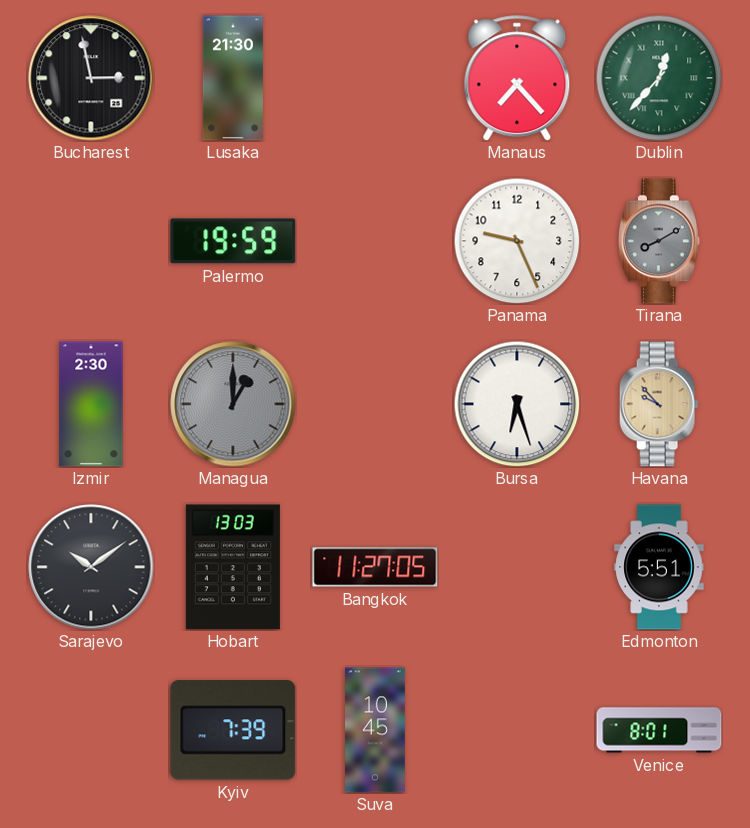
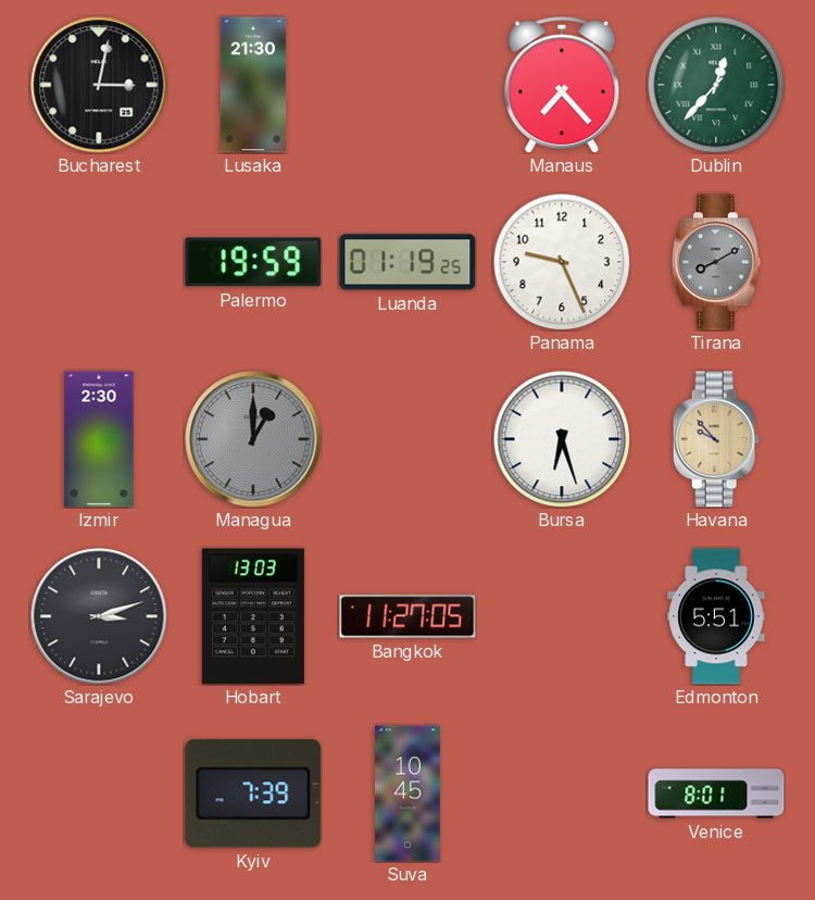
Bucharest: 2:58 -> 3:02
Luanda: none -> 01:19
Sarajevo: 10:09 -> 3:12
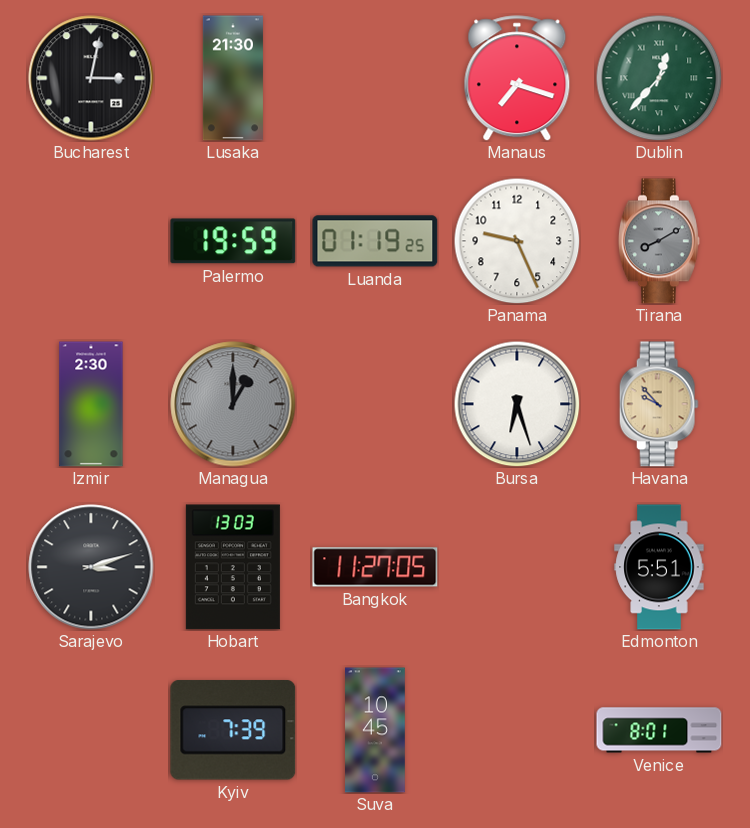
Manaus: 7:23 -> 7:18
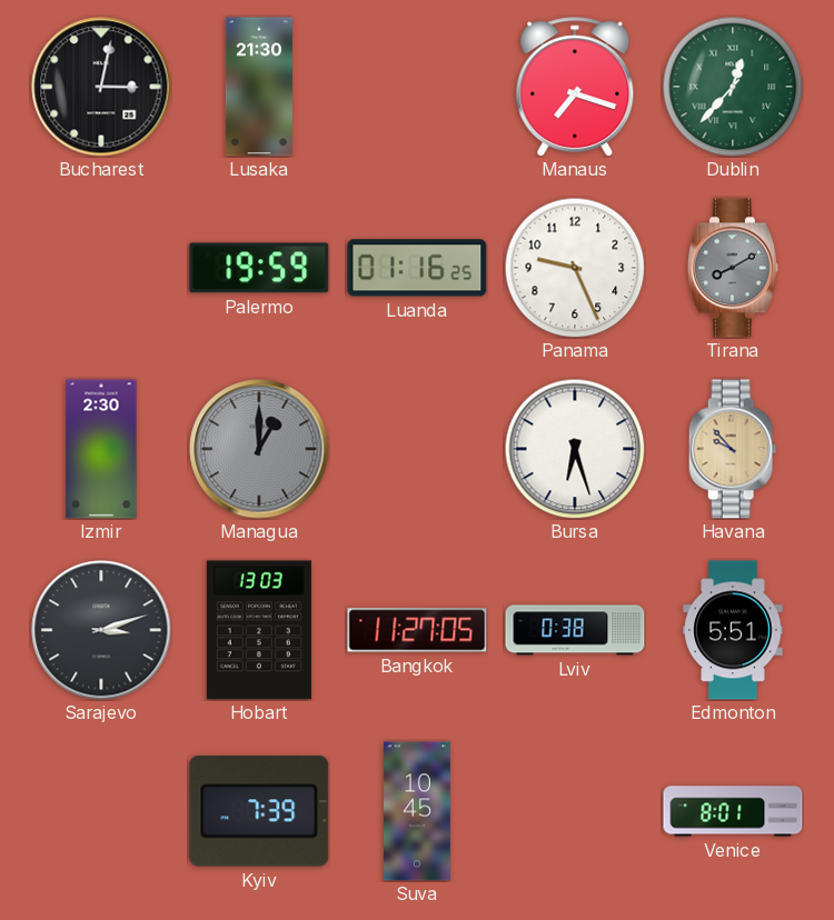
Luanda: 01:19 -> 01:16
Lviv: none -> 0:38
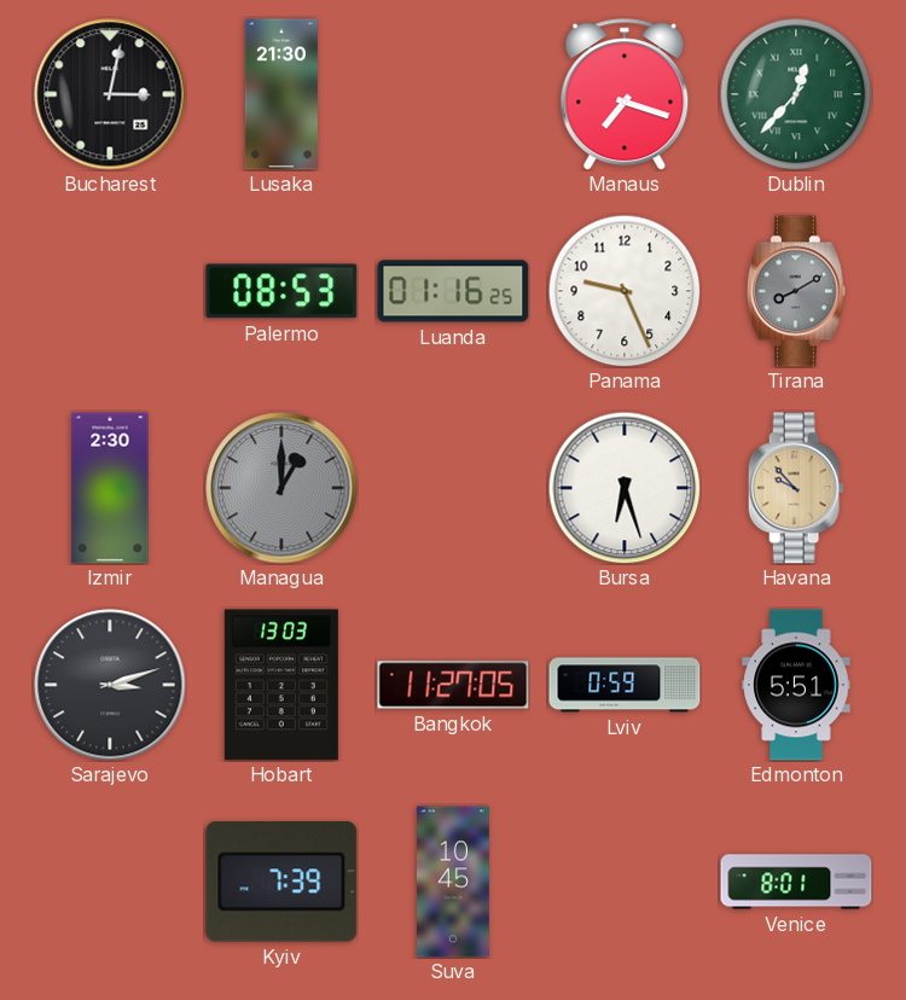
Palermo: 19:59 -> 08:53
Lviv: 0:38 -> 0:59
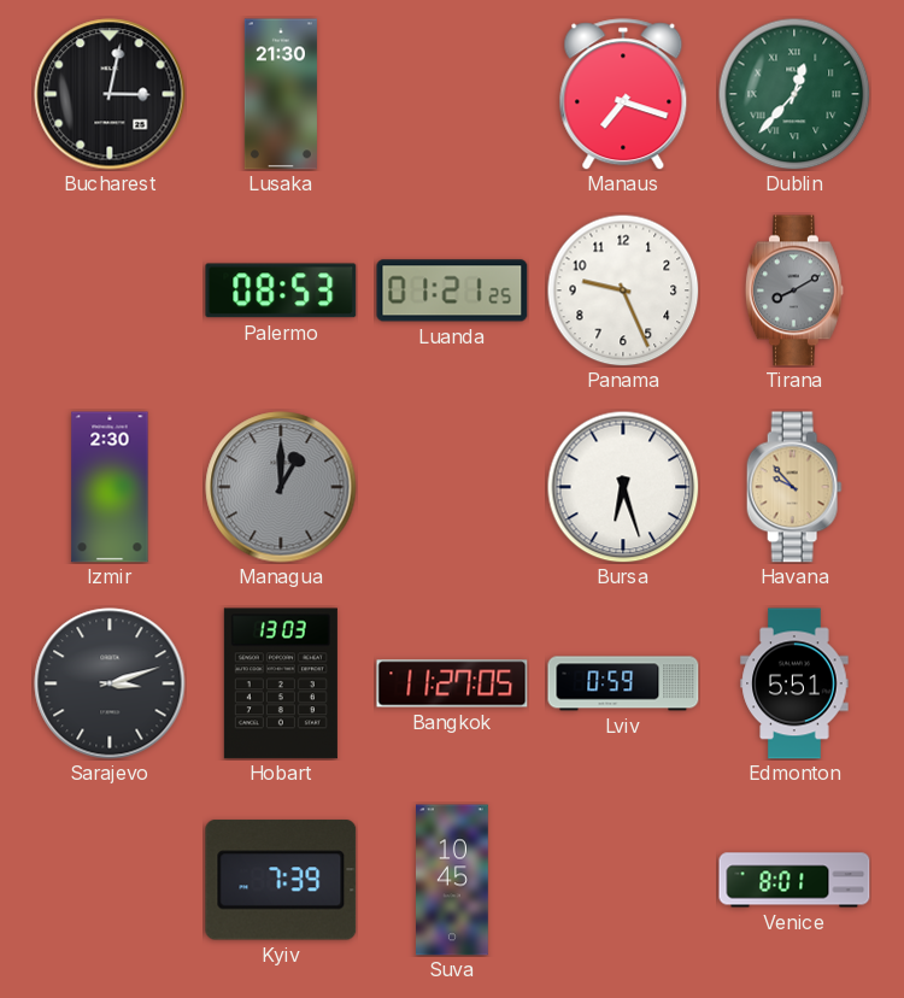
Luanda: 01:16 -> 01:21
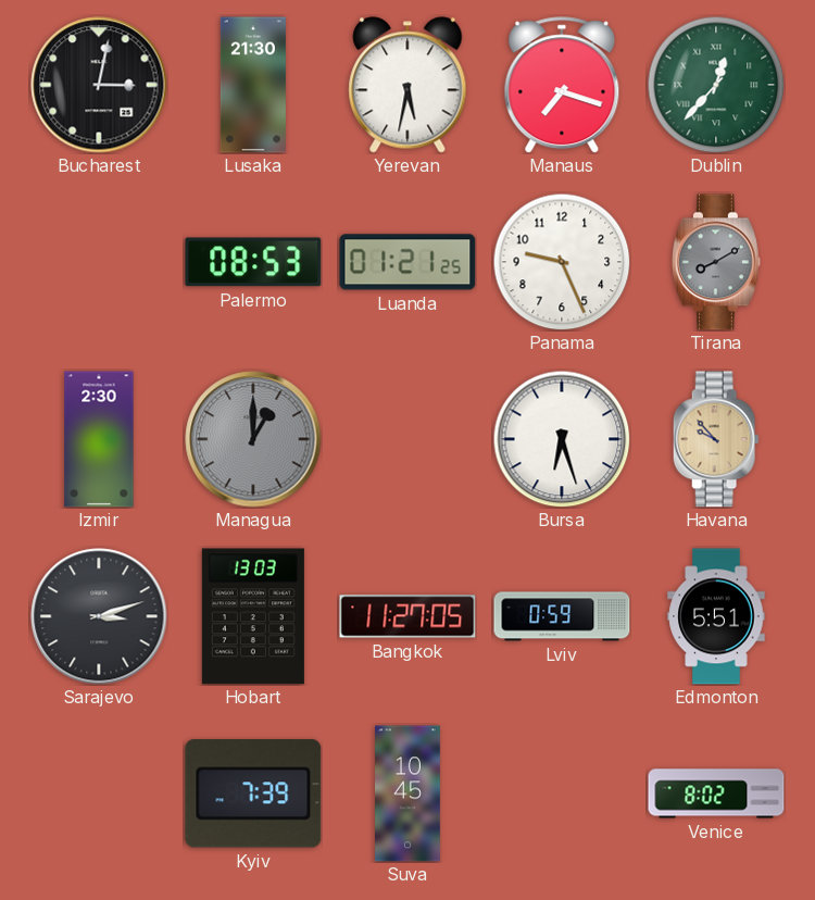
Yerevan: none -> 5:32
Venice: 8:01 -> 8:02
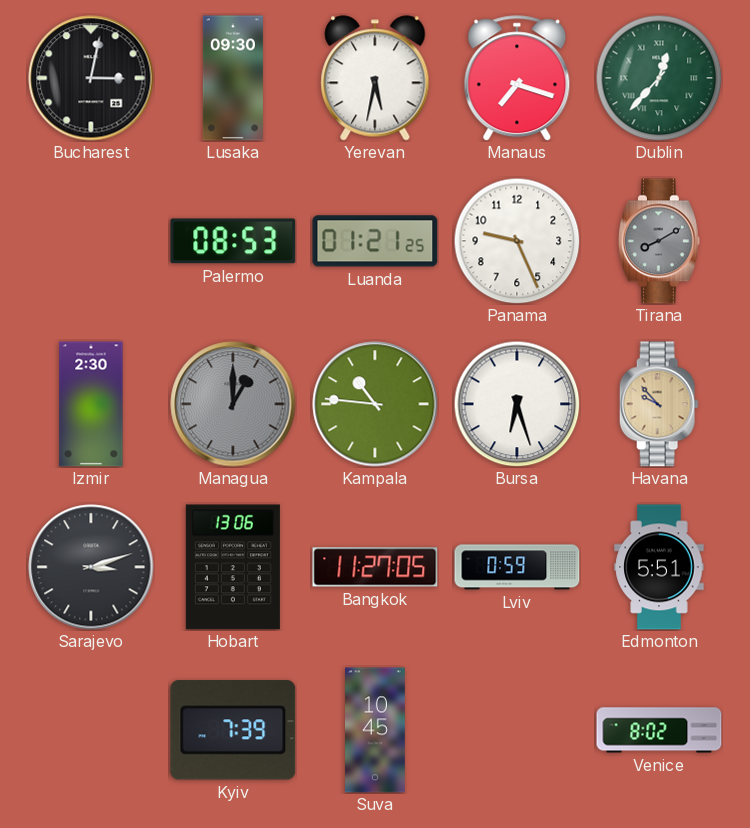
Lusaka: 21:30 -> 09:30
Kampala: none -> 10:46
Hobart: 13:03 -> 13:06
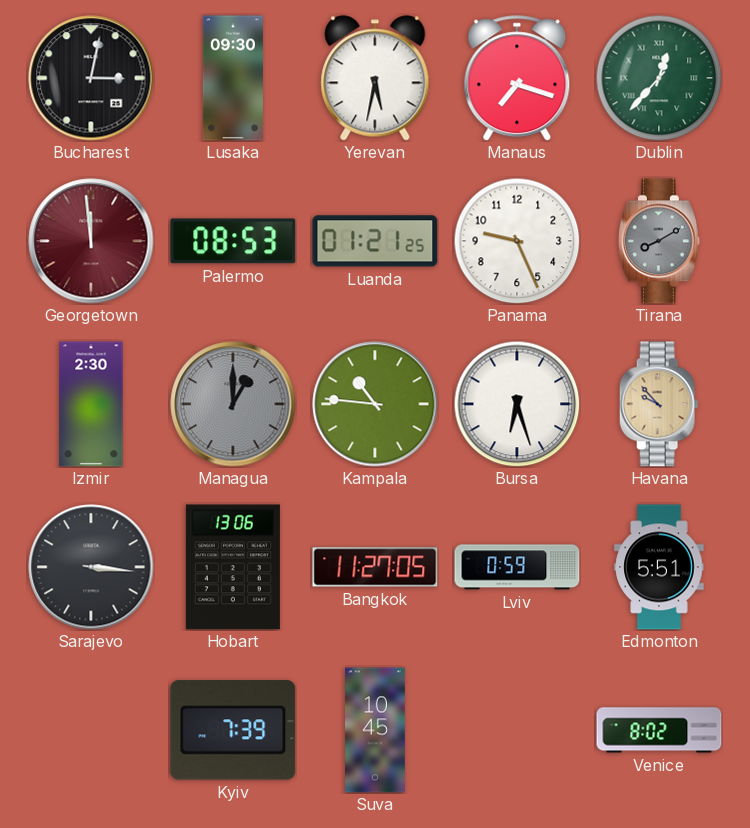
Georgetown: none -> 11:59
Sarajevo: 3:12 -> 3:16
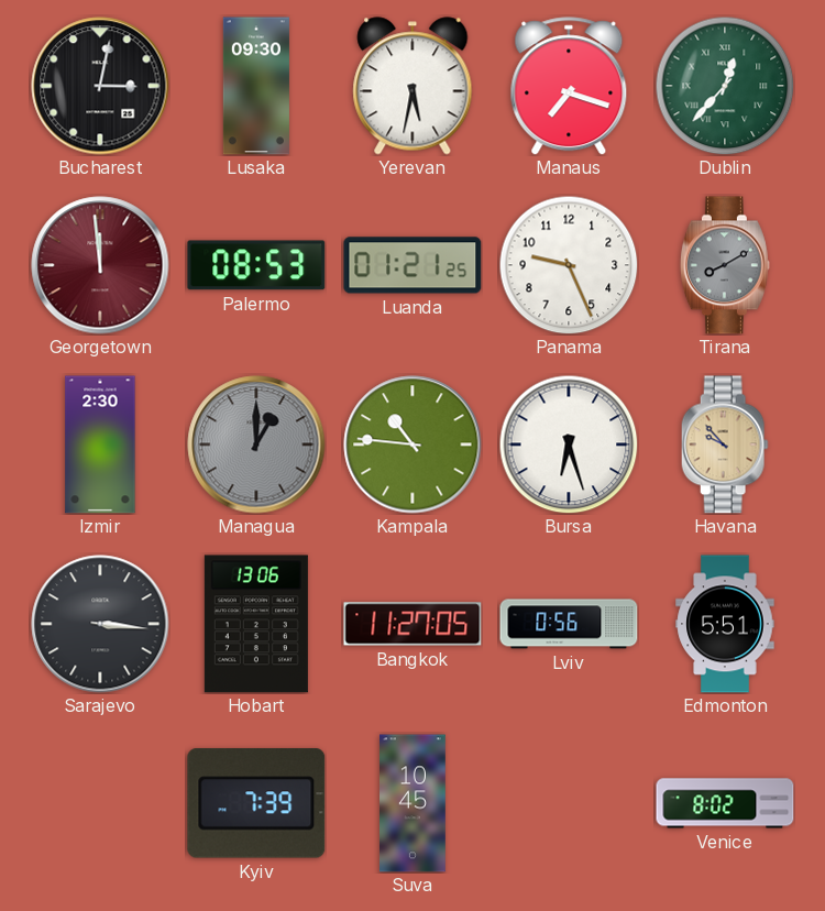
Lviv: 0:59 -> 0:56
